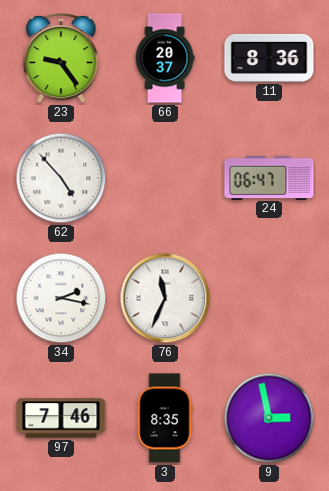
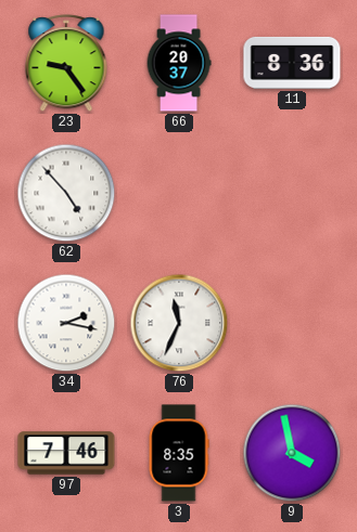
24: 06:47 -> none
9: 2:58 -> 3:58
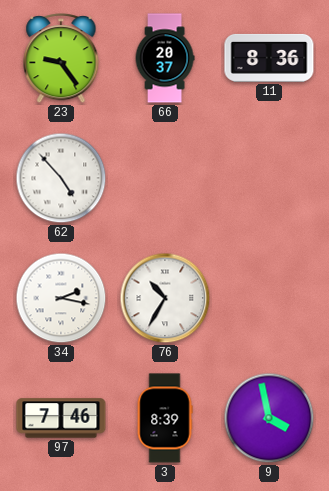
76: 11:34 -> 10:35
3: 8:35 -> 8:39
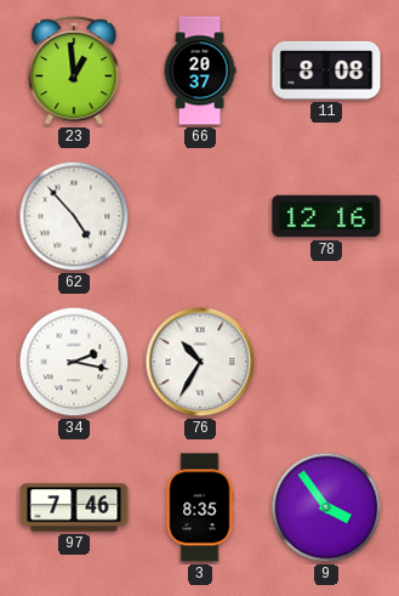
23: 9:24 -> 12:59
11: 8:36 -> 8:08
78: none -> 12:16
3: 8:39 -> 8:35
9: 3:58 -> 3:54
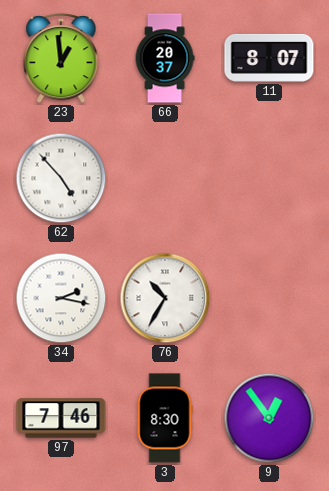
11: 8:08 -> 8:07
78: 12:16 -> none
3: 8:35 -> 8:30
9: 3:54 -> 12:54
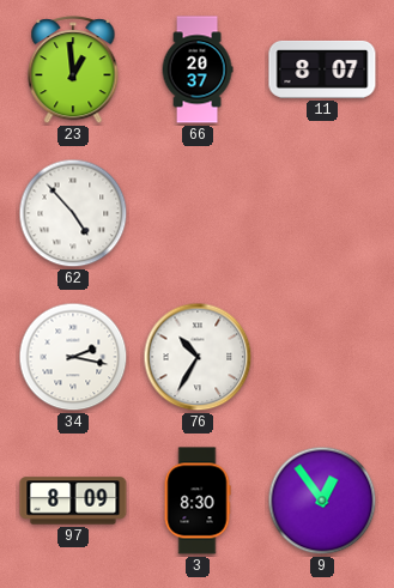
97: 7:46 -> 8:09
